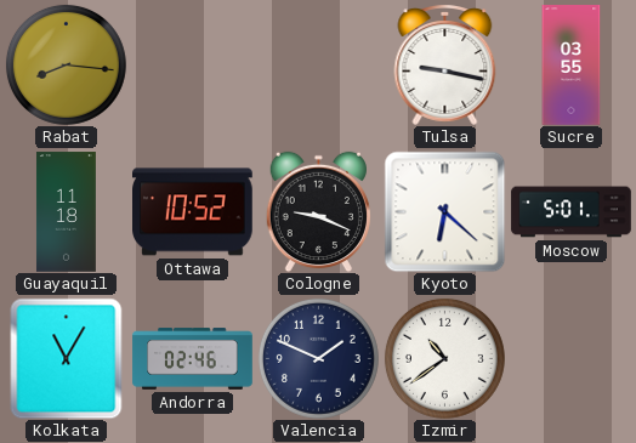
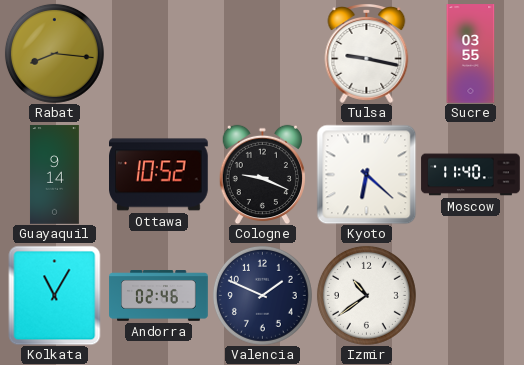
Guayaquil: 11:18 -> 9:14
Moscow: 5:01 -> 11:40
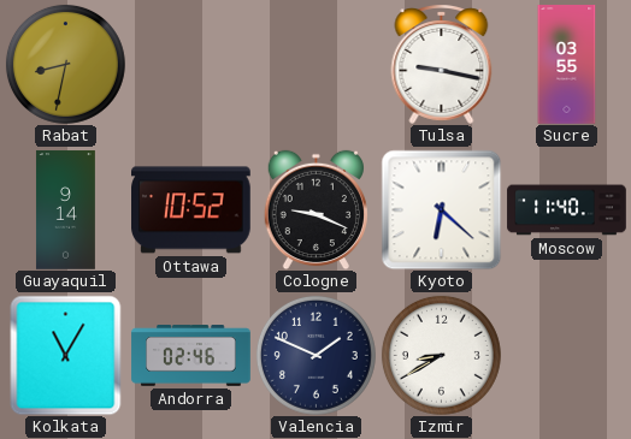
Rabat: 8:16 -> 8:32
Izmir: 10:39 -> 8:40
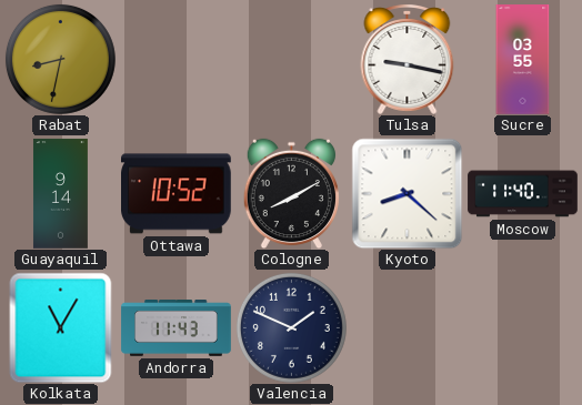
Cologne: 9:19 -> 8:10
Kyoto: 6:22 -> 8:22
Andorra: 02:46 -> 11:43
Izmir: 8:40 -> none
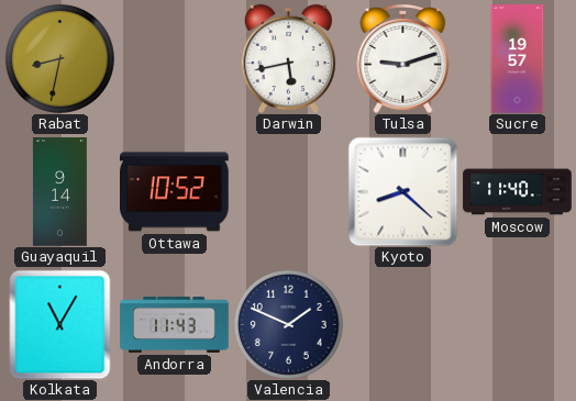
Darwin: none -> 5:43
Tulsa: 9:17 -> 9:12
Sucre: 03:55 -> 19:57
Cologne: 8:10 -> none
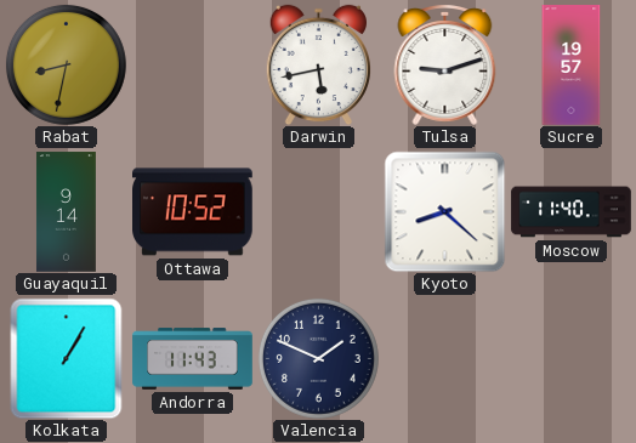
Kolkata: 11:05 -> 1:05
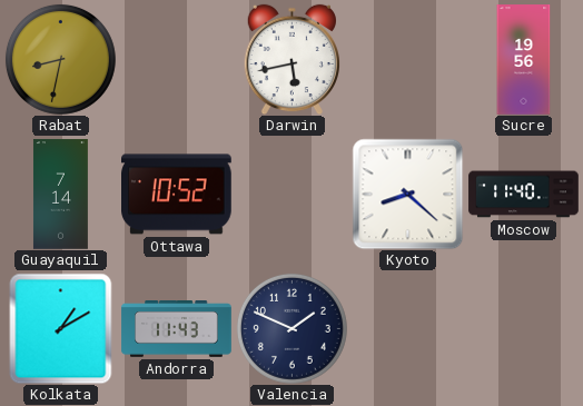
Tulsa: 9:12 -> none
Sucre: 19:57 -> 19:56
Guayaquil: 9:14 -> 7:14
Kolkata: 1:05 -> 1:10
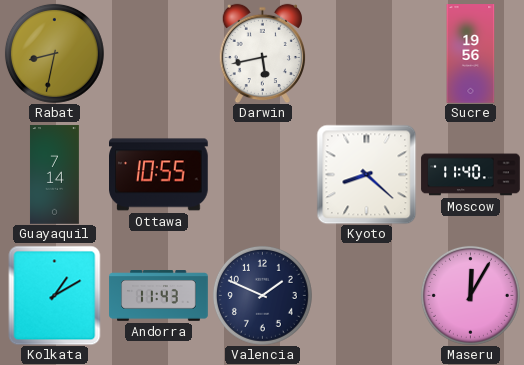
Ottawa: 10:52 -> 10:55
Maseru: none -> 12:05
